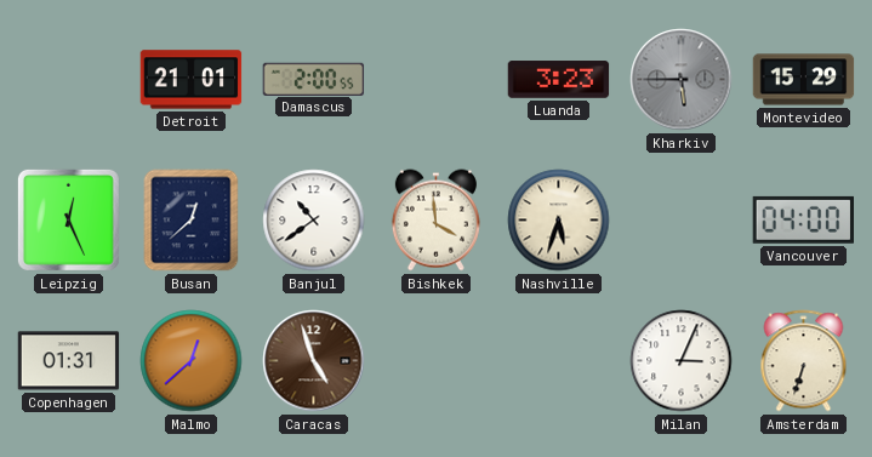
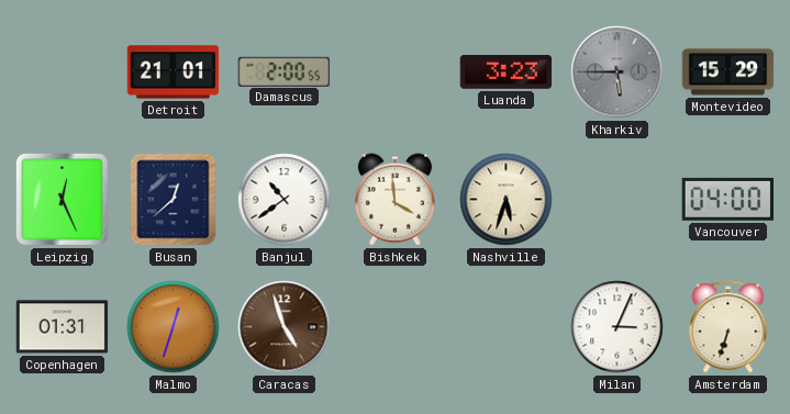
Malmo: 12:38 -> 12:33
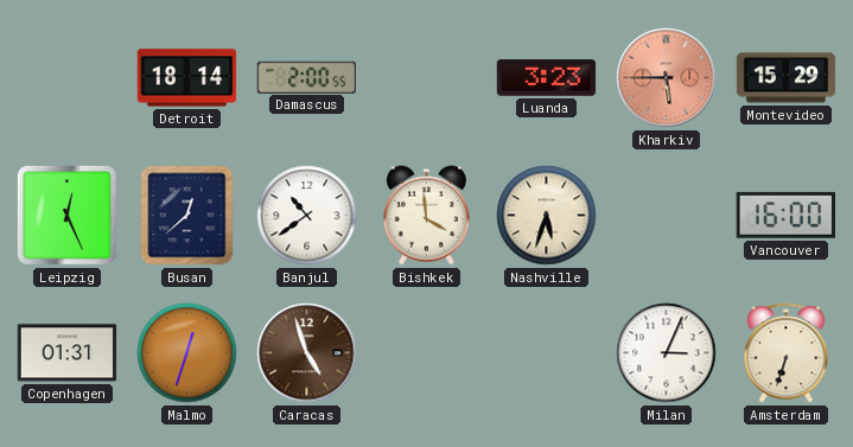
Detroit: 21:01 -> 18:14
Kharkiv dial: grey -> salmon
Vancouver: 04:00 -> 16:00
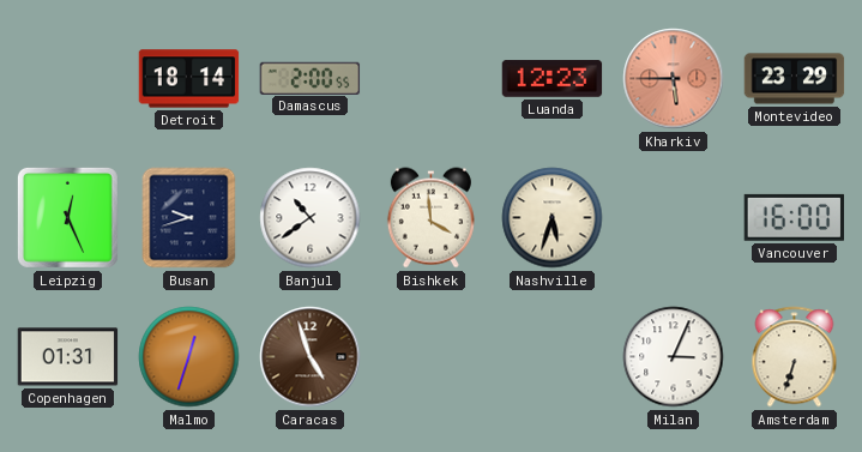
Luanda: 3:23 -> 12:23
Montevideo: 15:29 -> 23:29
Busan: 12:38 -> 9:42
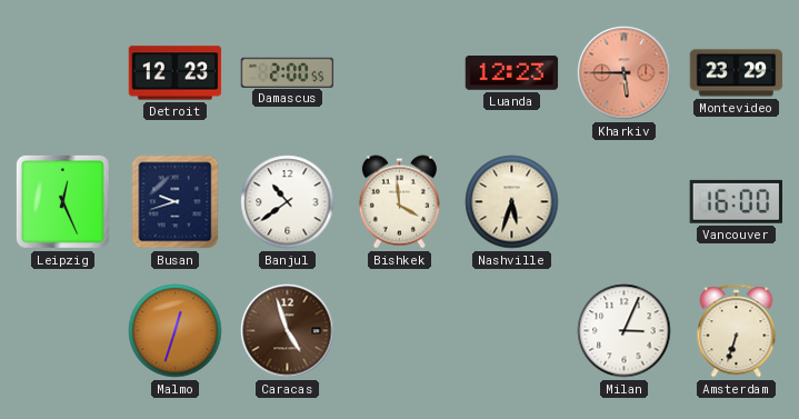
Detroit: 18:14 -> 12:23
Copenhagen: 01:31 -> none
